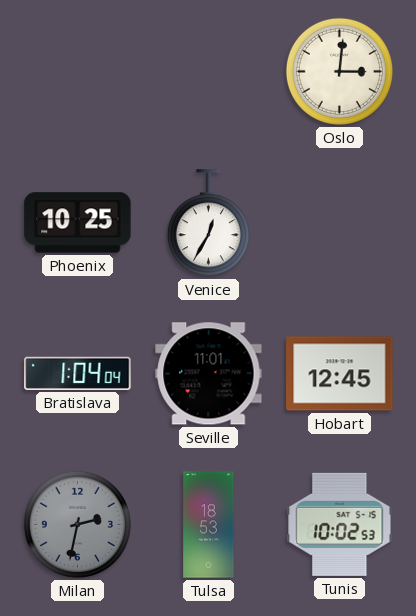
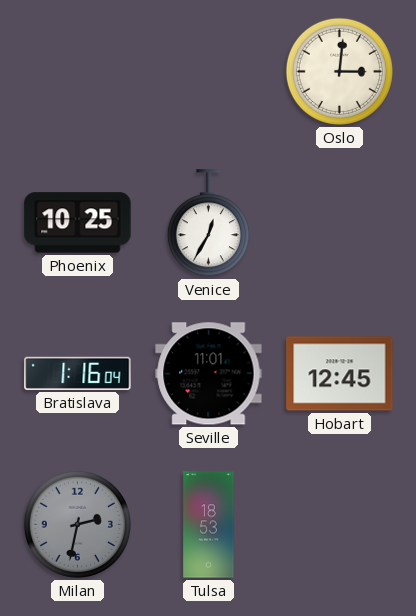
Bratislava: 1:04 -> 1:16
Tunis: 10:02 -> none
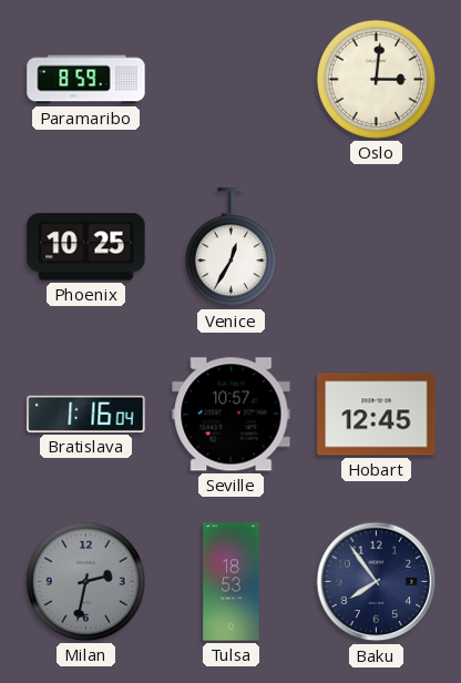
Paramaribo: none -> 8:59
Seville: 11:01 -> 10:57
Baku: none -> 7:54
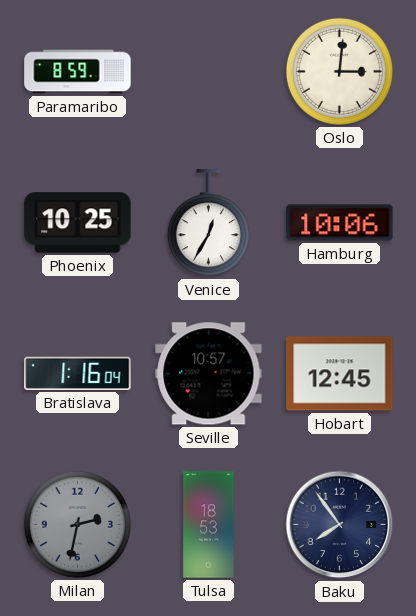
Hamburg: none -> 10:06
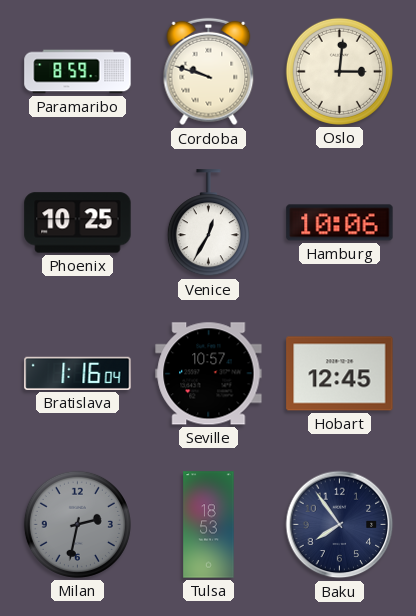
Cordoba: none -> 9:48
